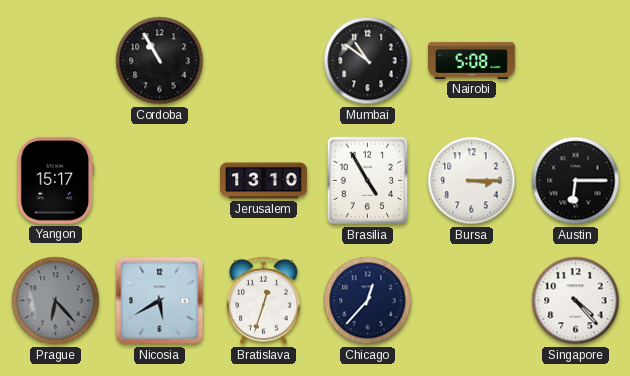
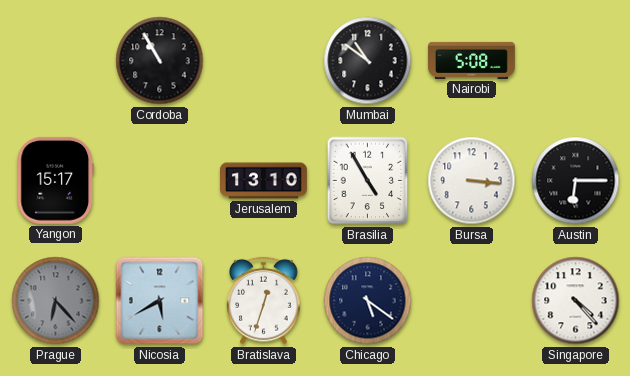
Bursa: 3:15 -> 3:16
Chicago: 12:37 -> 5:21
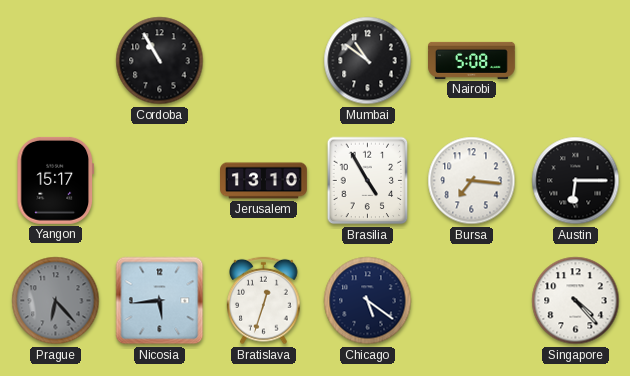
Bursa: 3:16 -> 7:16
Nicosia: 5:40 -> 5:44
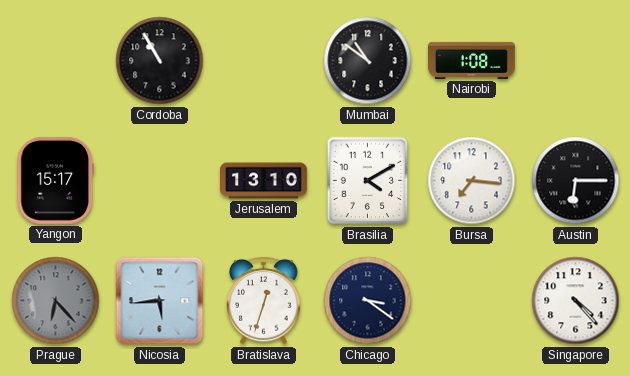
Nairobi: 5:08 -> 1:08
Brasilia: 4:55 -> 4:10
Chicago: 5:21 -> 3:21
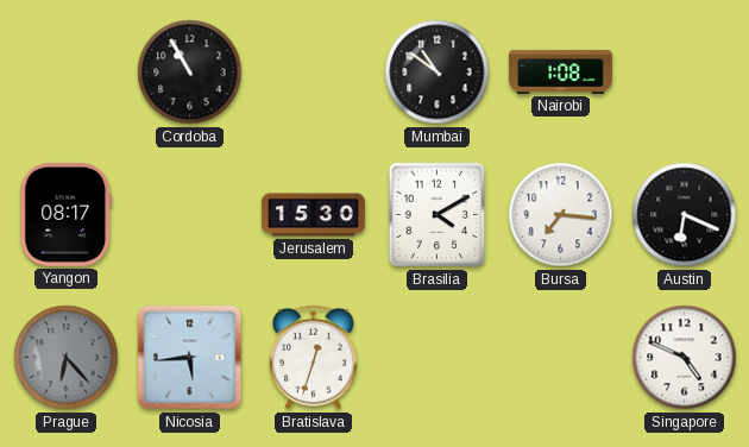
Yangon: 15:17 -> 08:17
Jerusalem: 13:10 -> 15:30
Austin: 6:15 -> 6:19
Chicago: 3:21 -> none
Singapore: 4:23 -> 4:49
